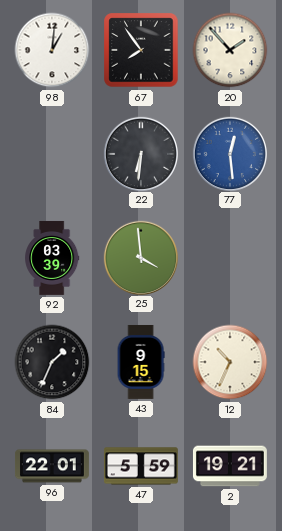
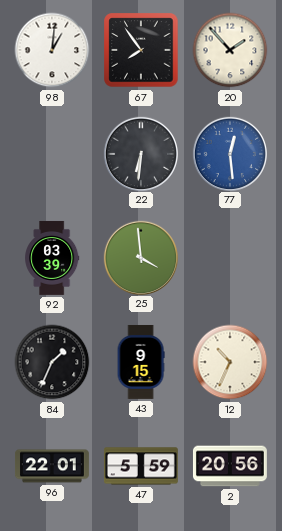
2: 19:21 -> 20:56
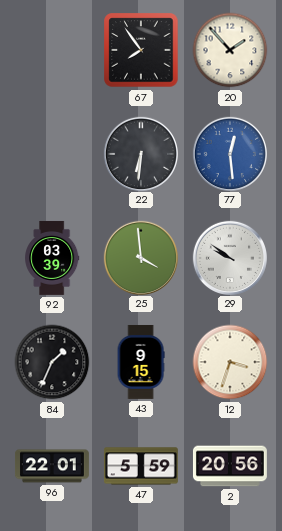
98: 1:01 -> none
29: none -> 9:51
12: 10:34 -> 3:33
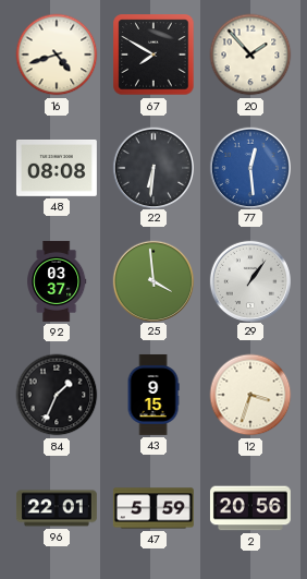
16: none -> 4:42
67: 7:54 -> 7:50
48: none -> 08:08
92: 03:39 -> 03:37
29: 9:51 -> 1:06
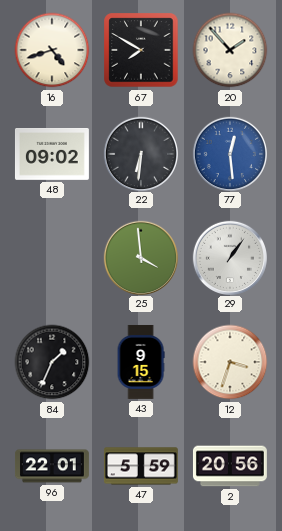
48: 08:08 -> 09:02
92: 03:37 -> none
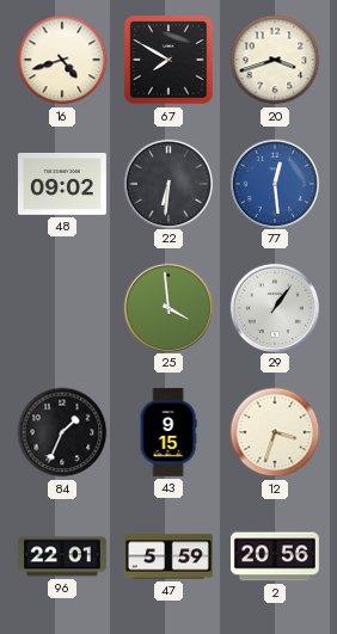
20: 1:53 -> 3:42
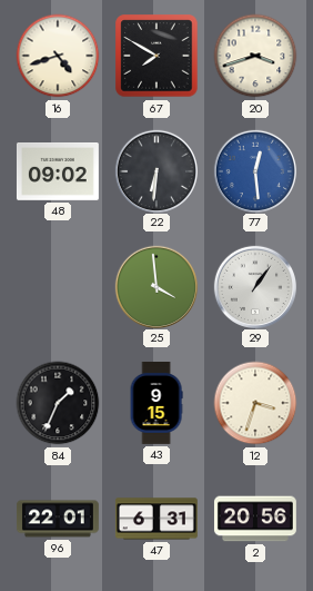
47: 5:59 -> 6:31
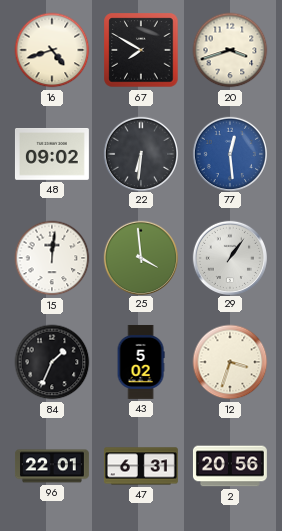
15: none -> 12:01
43: 9:15 -> 5:02
